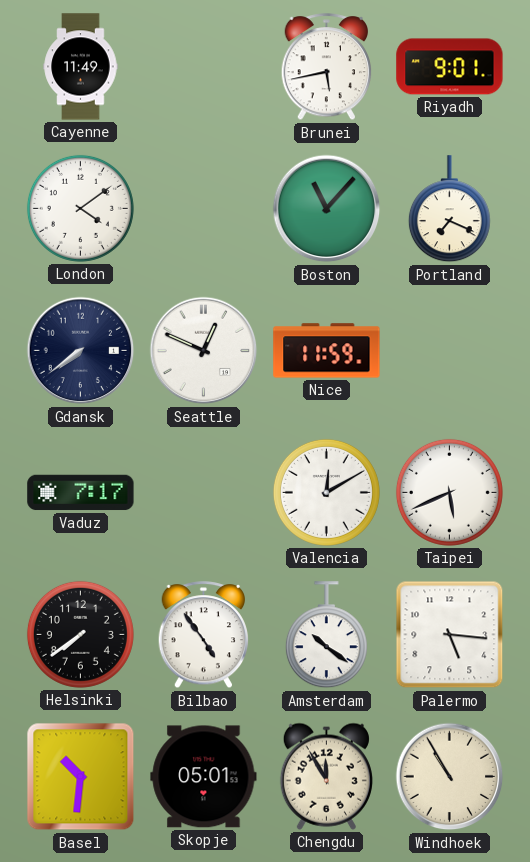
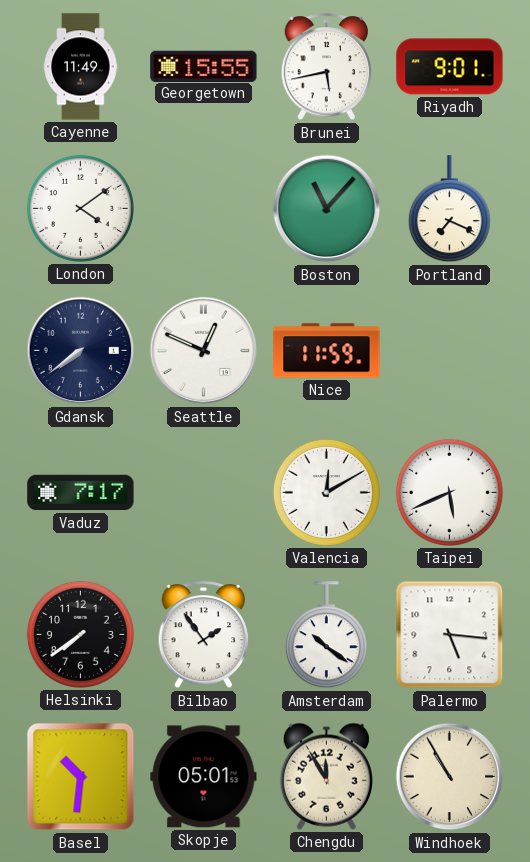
Georgetown: none -> 15:55
Bilbao: 4:54 -> 1:54
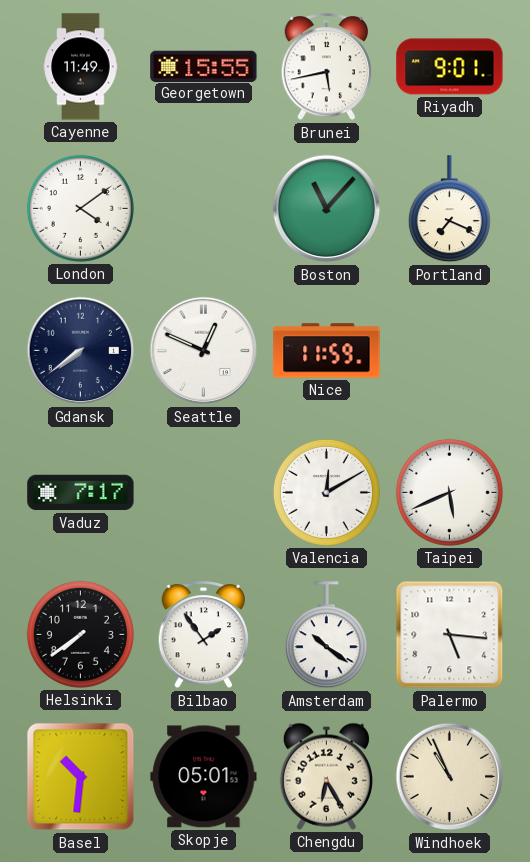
Chengdu: 11:55 -> 6:25
Windhoek: 10:55 -> 10:56
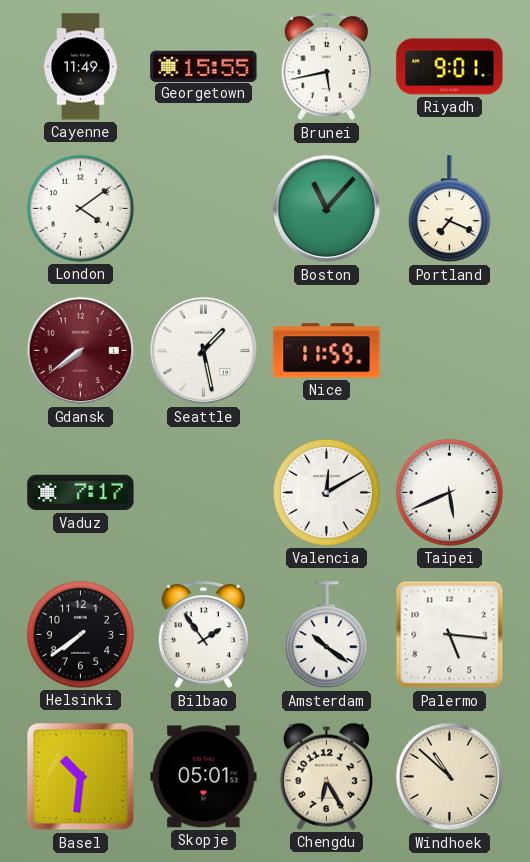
Gdansk dial: navy -> burgundy
Seattle: 12:49 -> 1:28
Windhoek: 10:56 -> 10:52
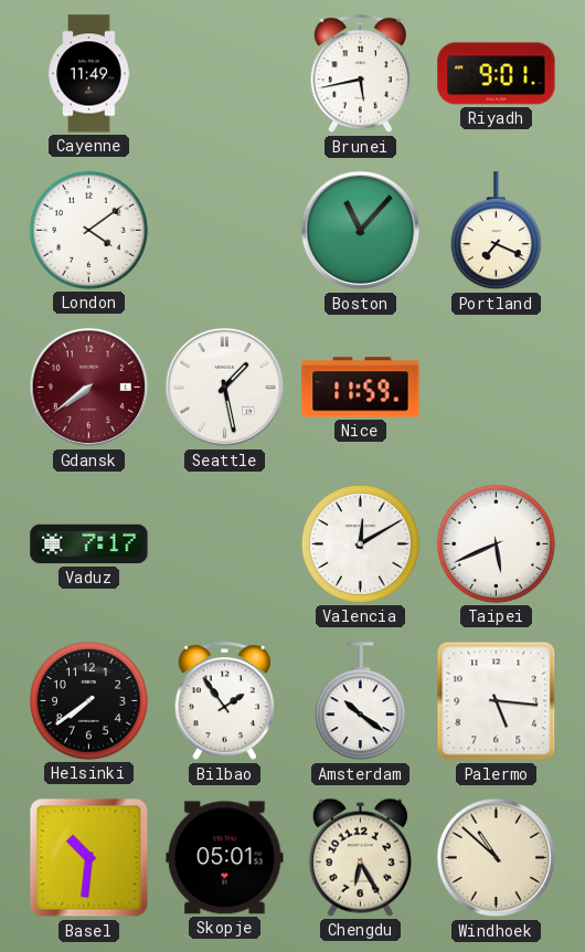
Georgetown: 15:55 -> none
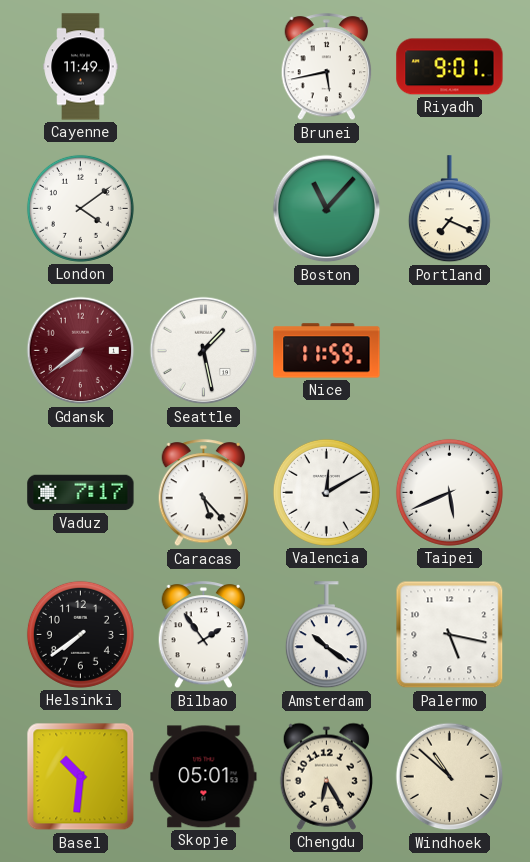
Caracas: none -> 5:23
Palermo: 5:16 -> 5:17
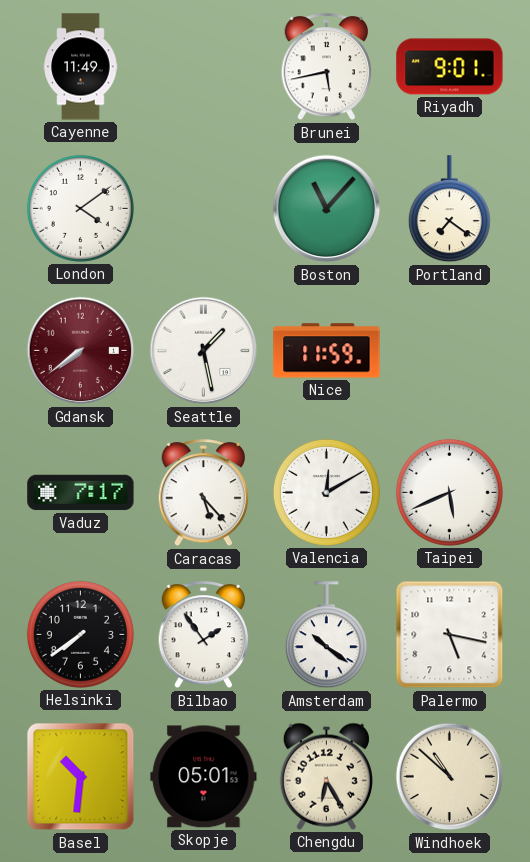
Portland: 7:19 -> 7:21
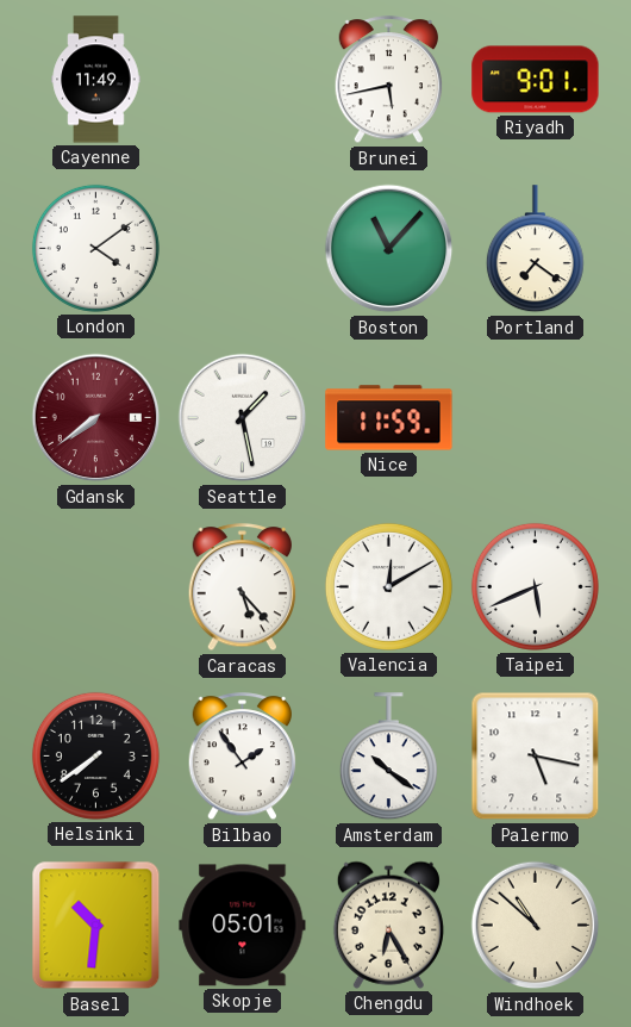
Vaduz: 7:17 -> none
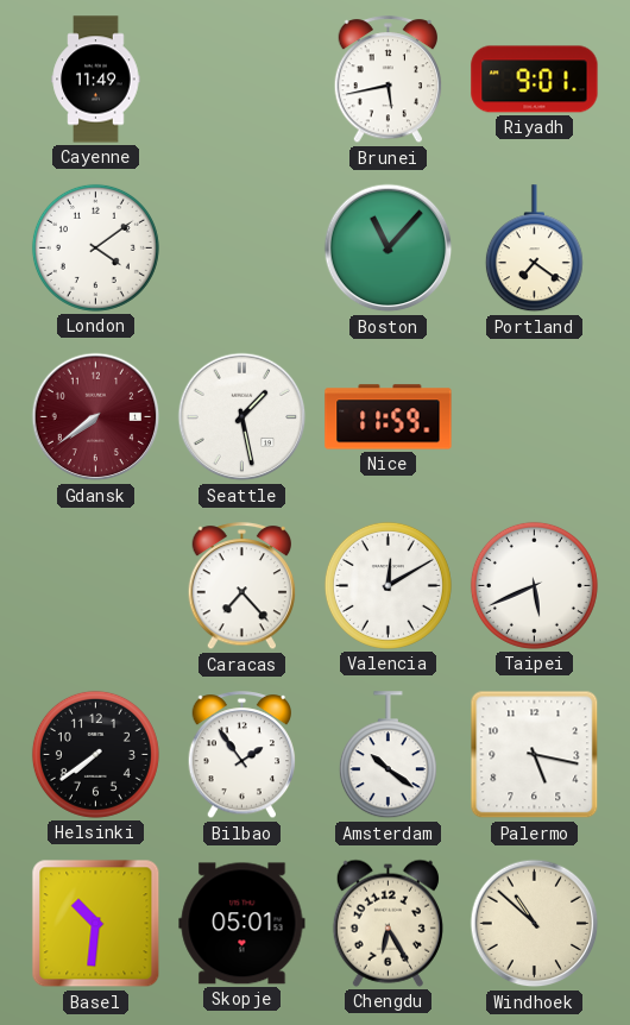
Caracas: 5:23 -> 7:23
